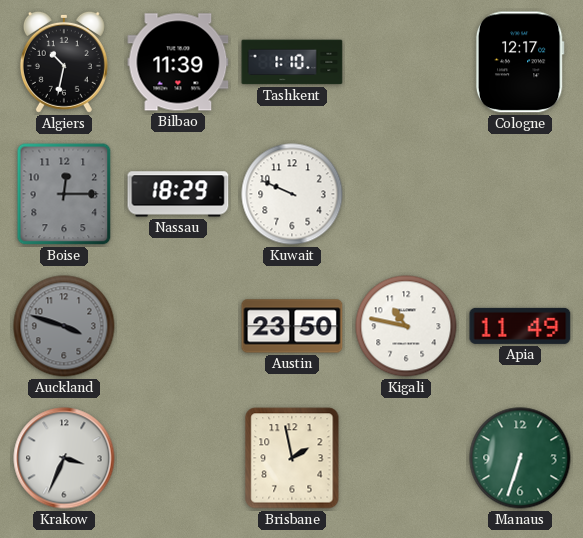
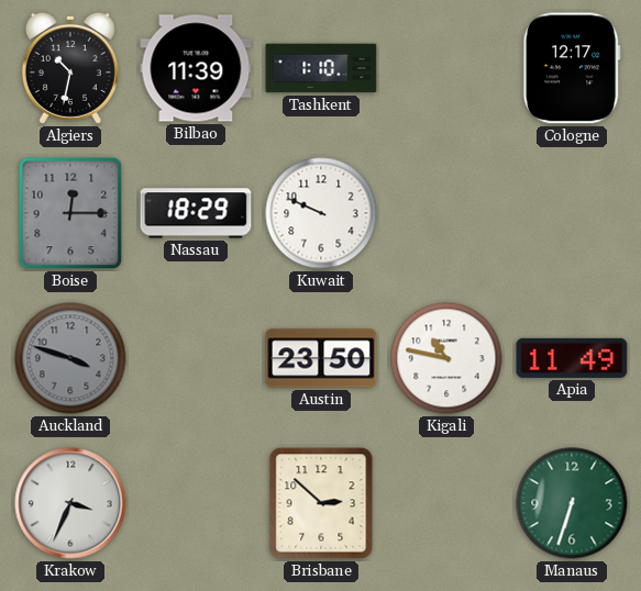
Brisbane: 1:58 -> 2:52
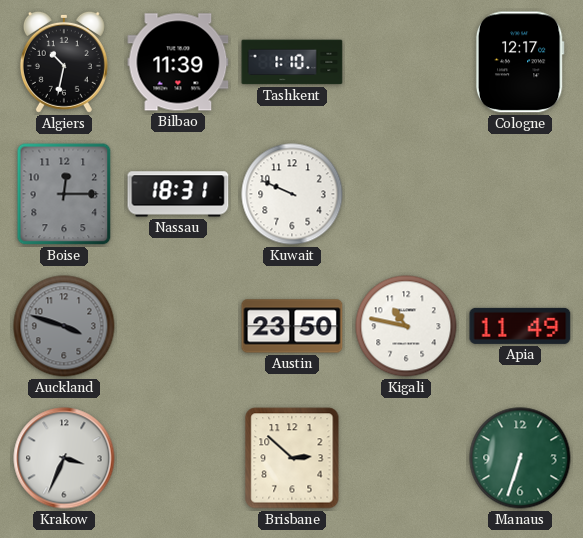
Nassau: 18:29 -> 18:31
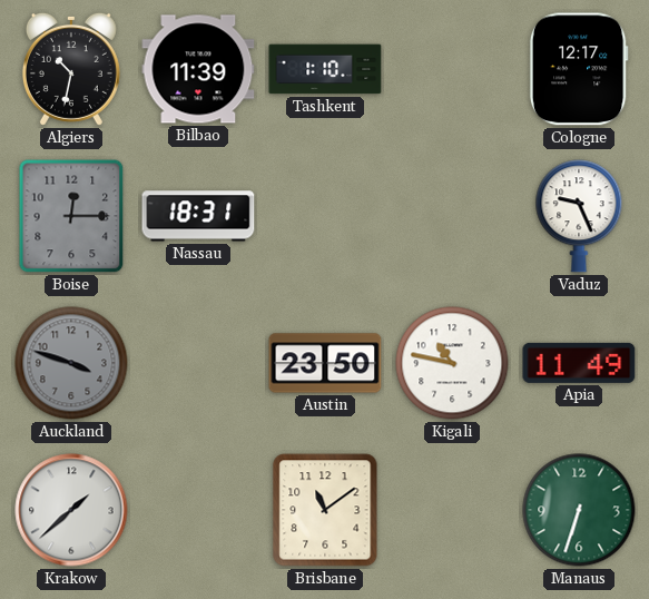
Kuwait: 9:49 -> none
Vaduz: none -> 9:26
Krakow: 3:34 -> 1:38
Brisbane: 2:52 -> 11:09
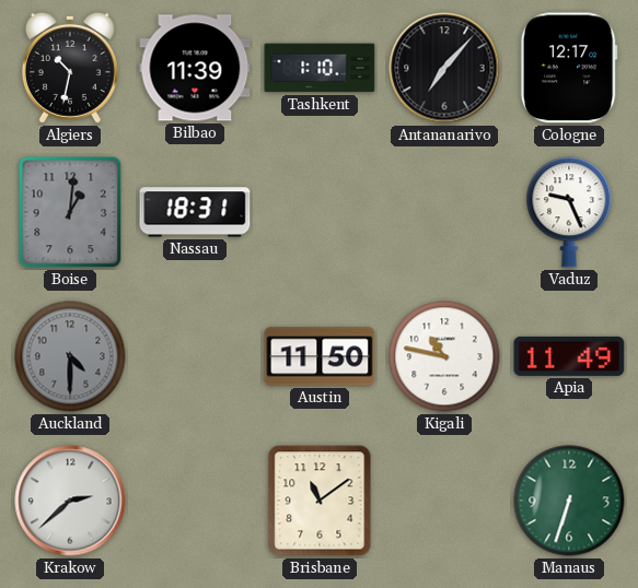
Antananarivo: none -> 7:07
Boise: 12:15 -> 1:01
Auckland: 3:48 -> 4:30
Austin: 23:50 -> 11:50
Krakow: 1:38 -> 2:38
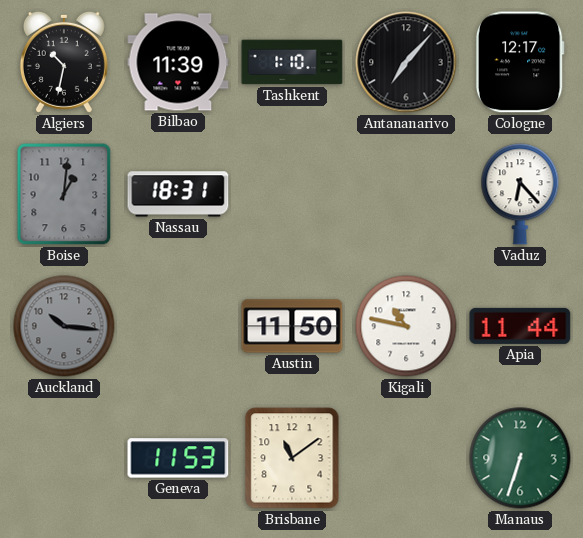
Vaduz: 9:26 -> 6:23
Auckland: 4:30 -> 10:16
Apia: 11:49 -> 11:44
Krakow: 2:38 -> none
Geneva: none -> 11:53
